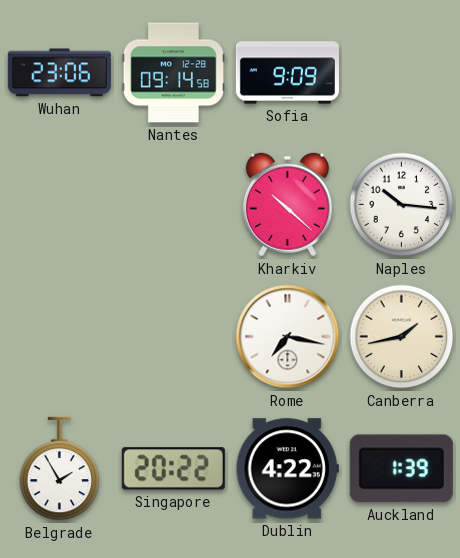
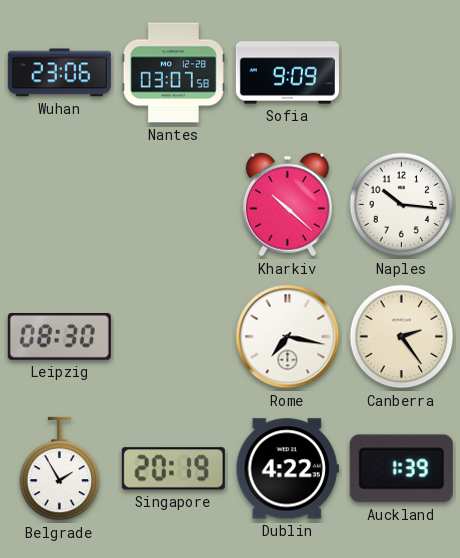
Nantes: 09:14 -> 03:07
Leipzig: none -> 08:30
Canberra: 1:43 -> 2:24
Singapore: 20:22 -> 20:19
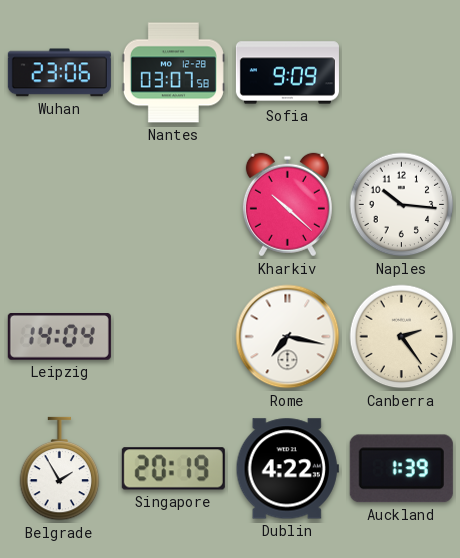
Leipzig: 08:30 -> 14:04
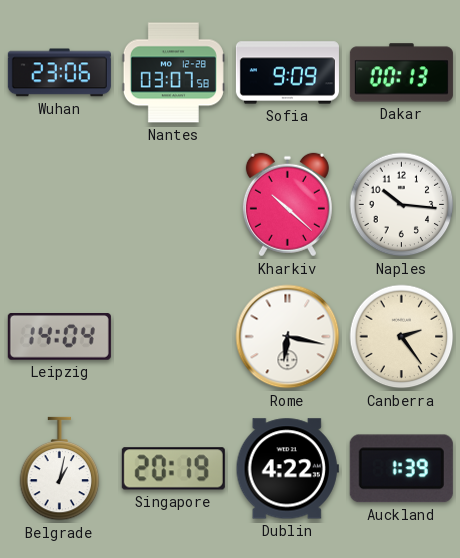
Dakar: none -> 00:13
Rome: 7:17 -> 6:17
Belgrade: 1:55 -> 1:02
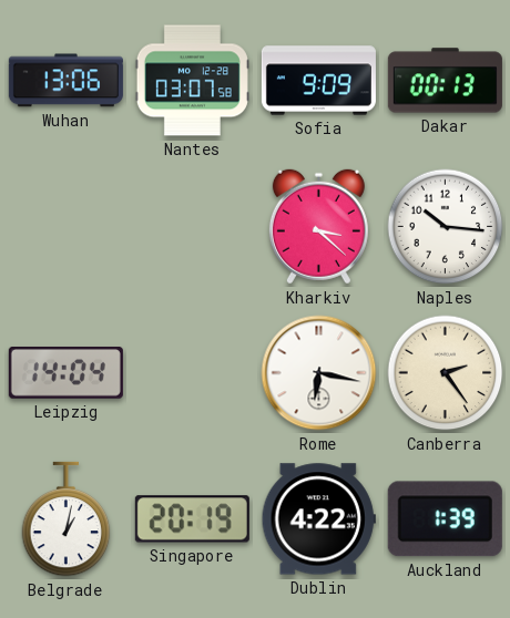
Wuhan: 23:06 -> 13:06
Kharkiv: 10:22 -> 3:22
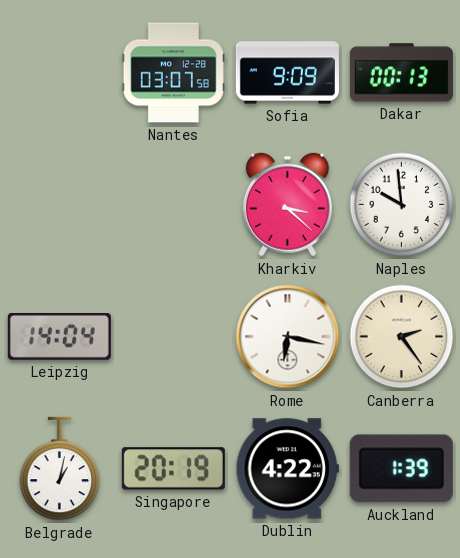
Wuhan: 13:06 -> none
Naples: 10:16 -> 9:59
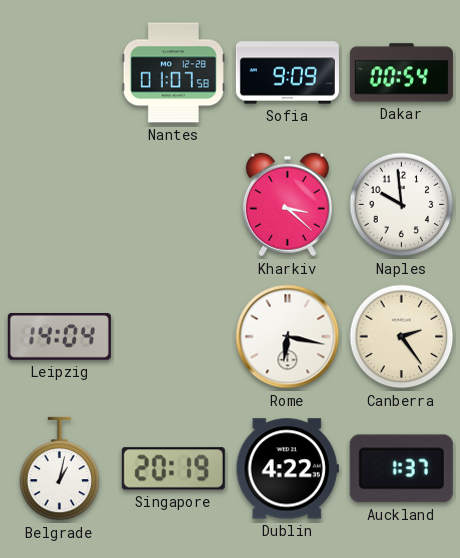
Nantes: 03:07 -> 01:07
Dakar: 00:13 -> 00:54
Auckland: 1:39 -> 1:37
